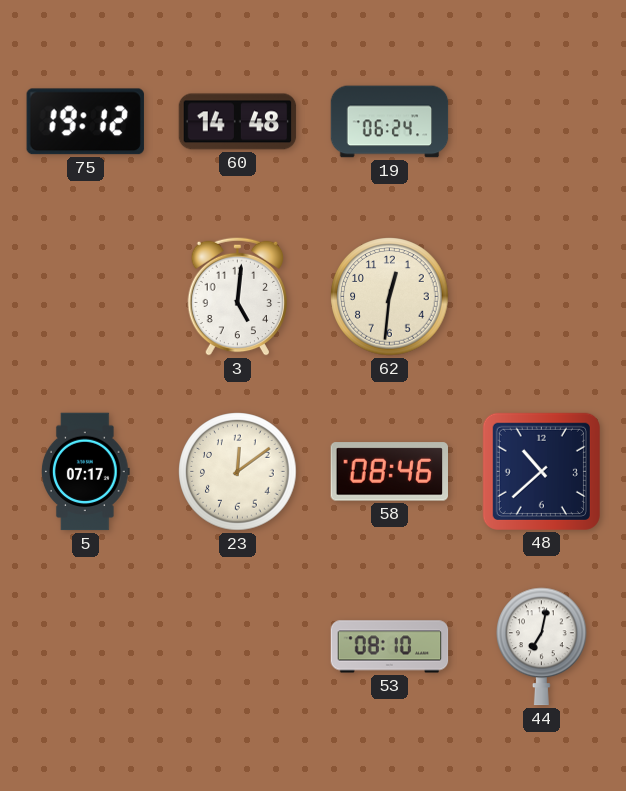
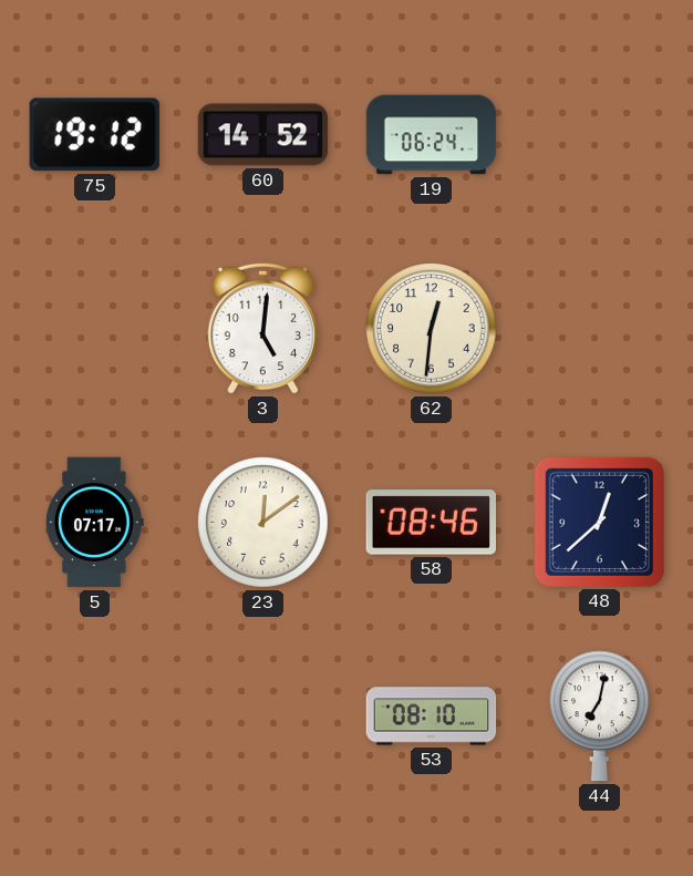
60: 14:48 -> 14:52
48: 10:38 -> 12:38
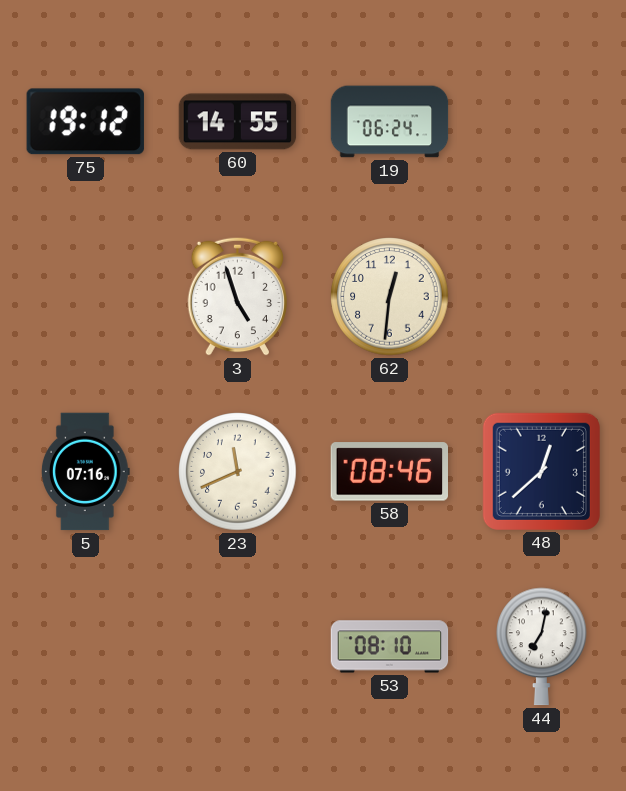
60: 14:52 -> 14:55
3: 5:01 -> 4:57
5: 07:17 -> 07:16
23: 12:09 -> 11:41
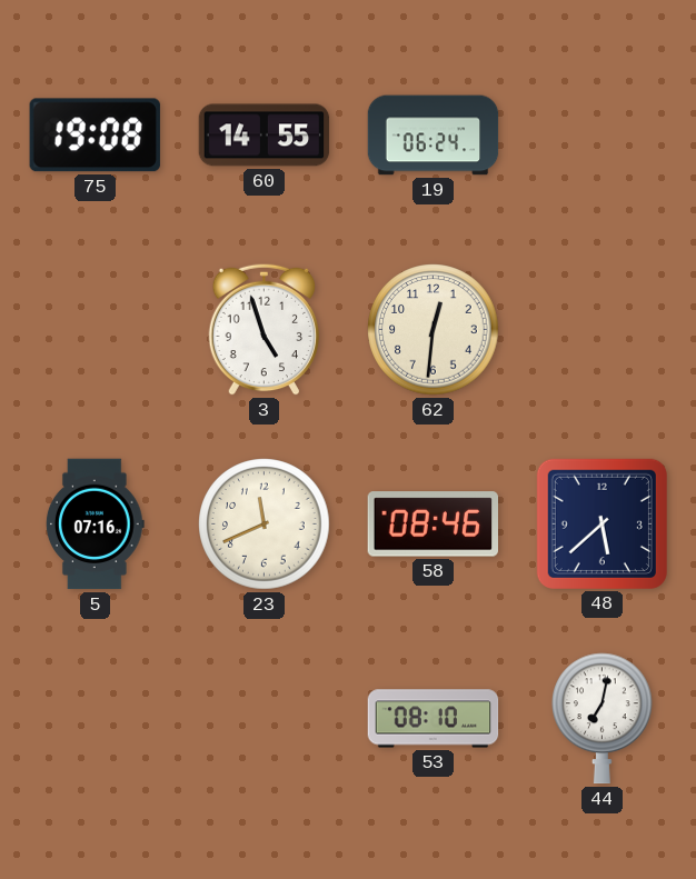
75: 19:12 -> 19:08
48: 12:38 -> 5:38
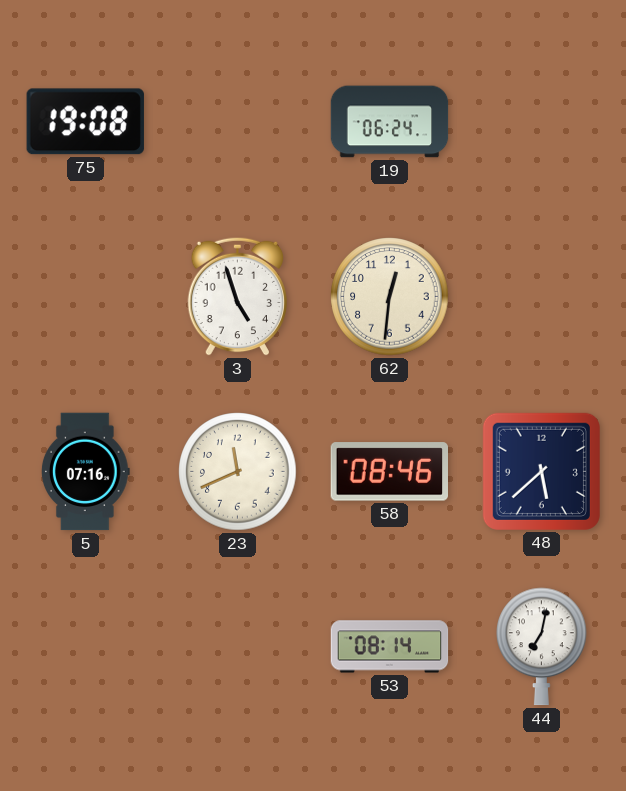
60: 14:55 -> none
53: 08:10 -> 08:14
